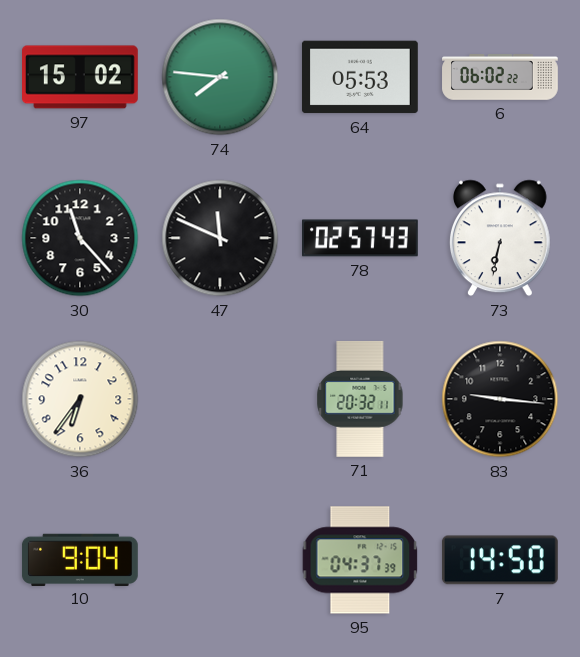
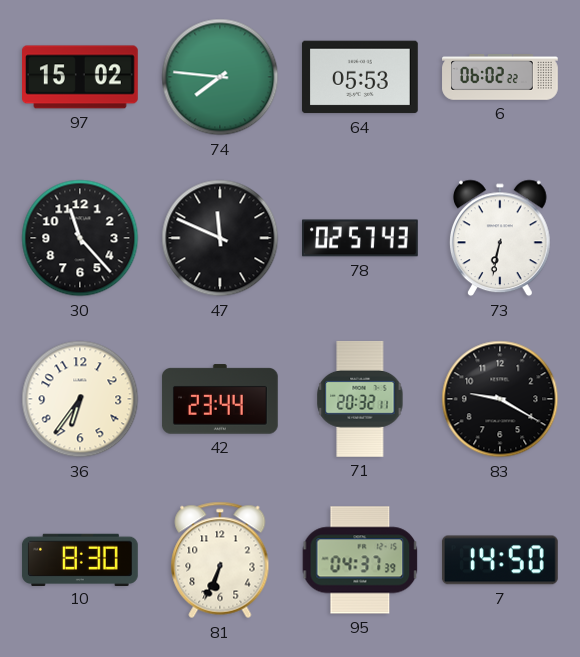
42: none -> 23:44
83: 9:16 -> 9:20
10: 9:04 -> 8:30
81: none -> 6:34
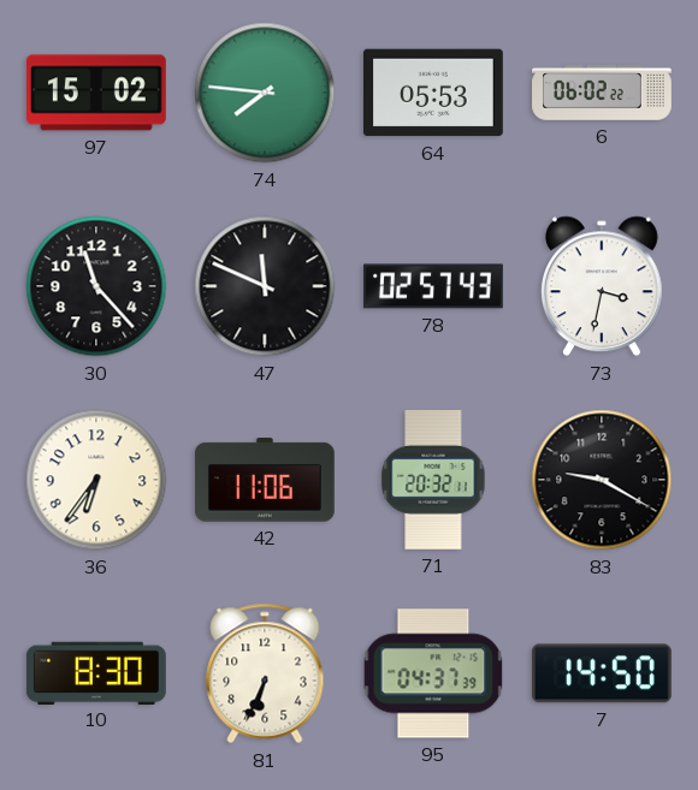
73: 6:32 -> 3:32
42: 23:44 -> 11:06
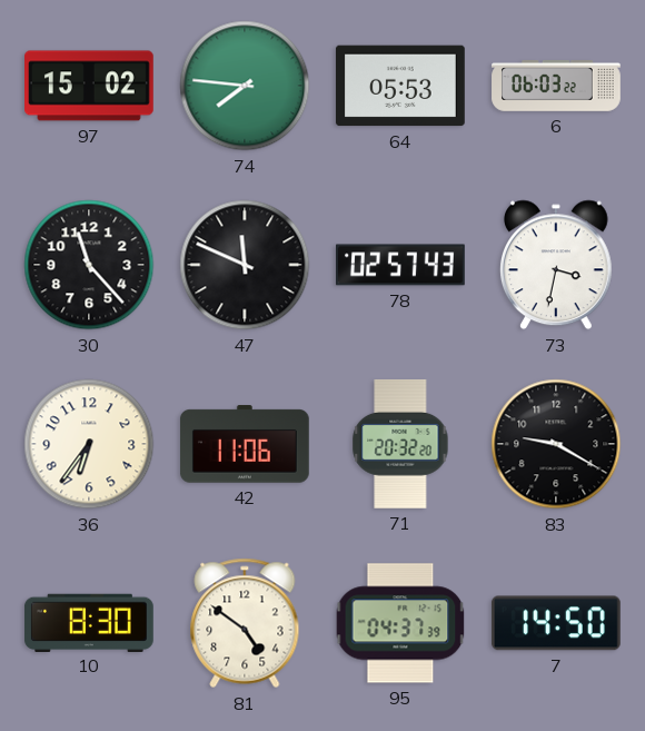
6: 06:02 -> 06:03
71: 20:32:11 -> 20:32:20
81: 6:34 -> 4:51
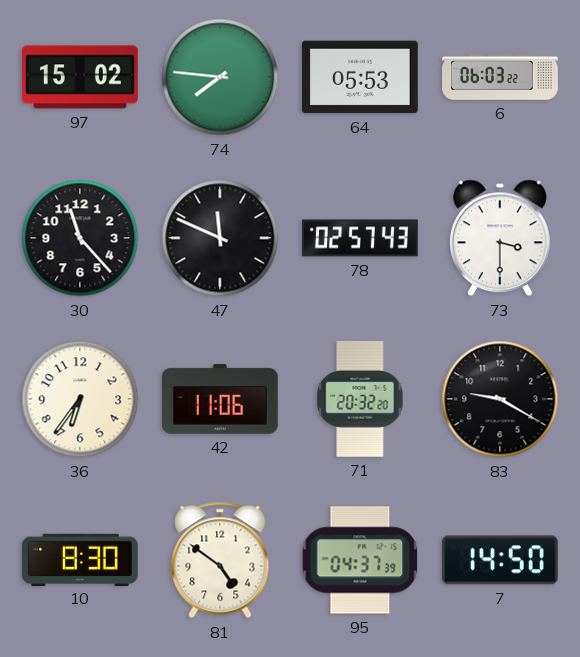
73: 3:32 -> 3:30
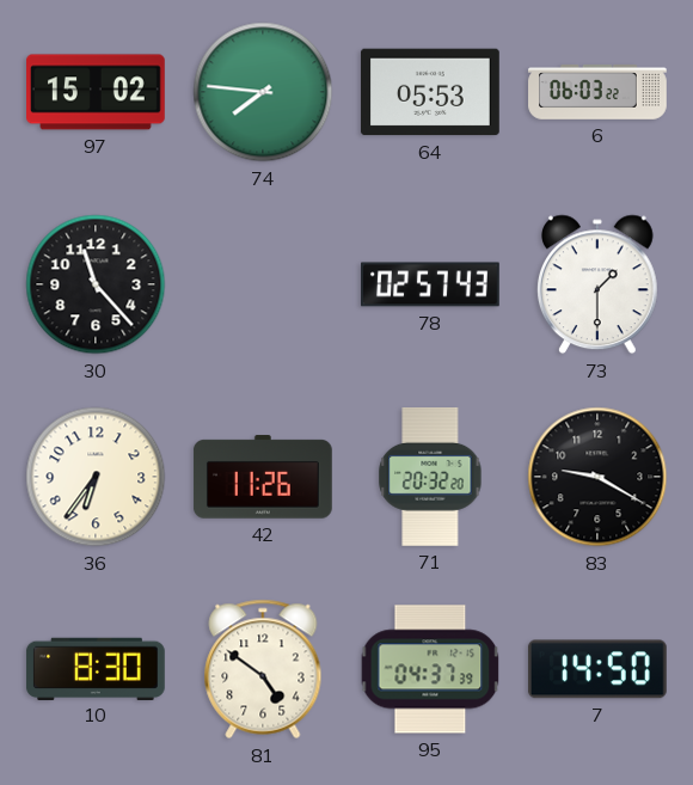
47: 11:49 -> none
73: 3:30 -> 1:30
42: 11:06 -> 11:26
